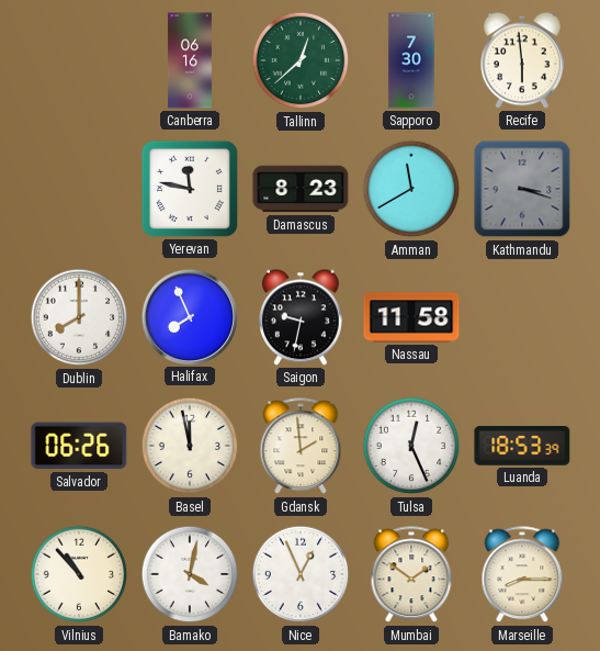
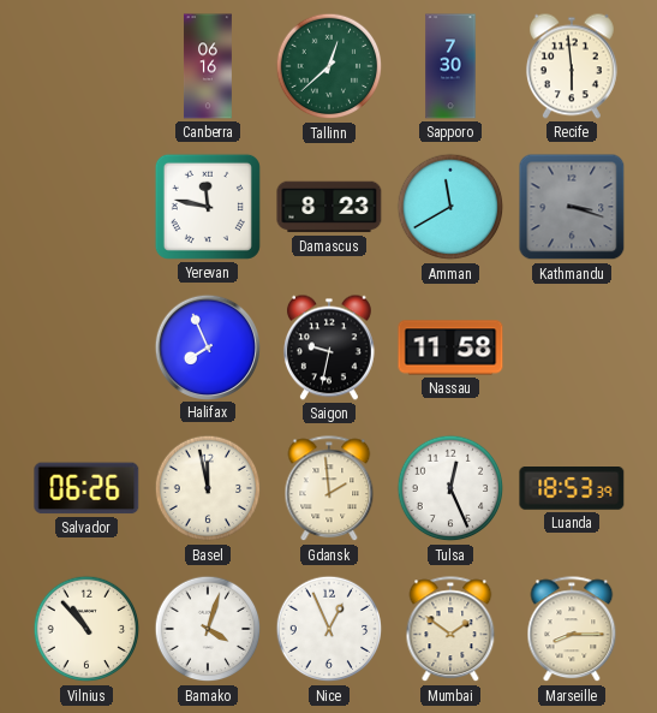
Dublin: 8:00 -> none
Bamako: 4:02 -> 4:03
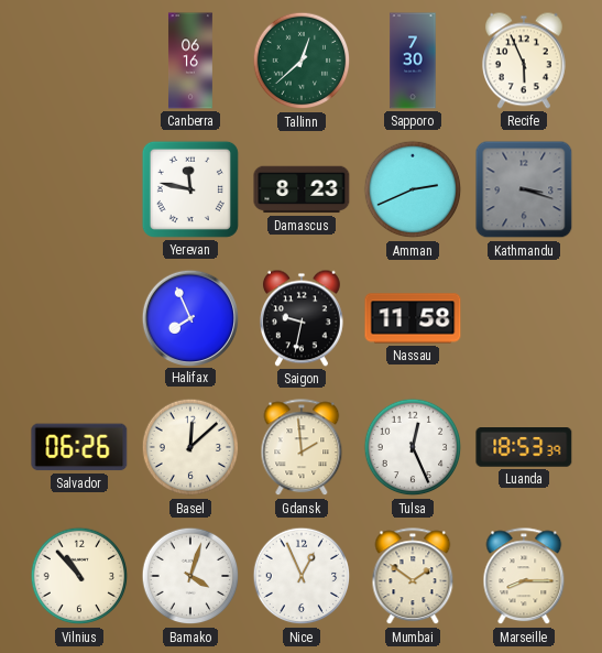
Recife: 5:59 -> 5:56
Amman: 11:40 -> 2:41
Basel: 11:58 -> 12:08
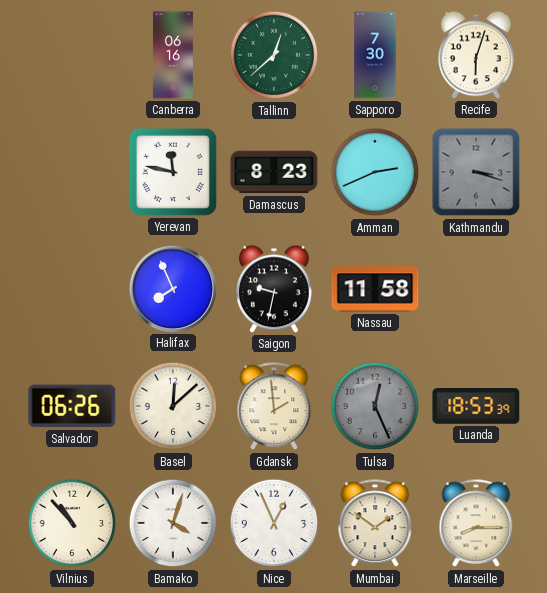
Recife: 5:56 -> 6:03
Tulsa dial: white -> grey
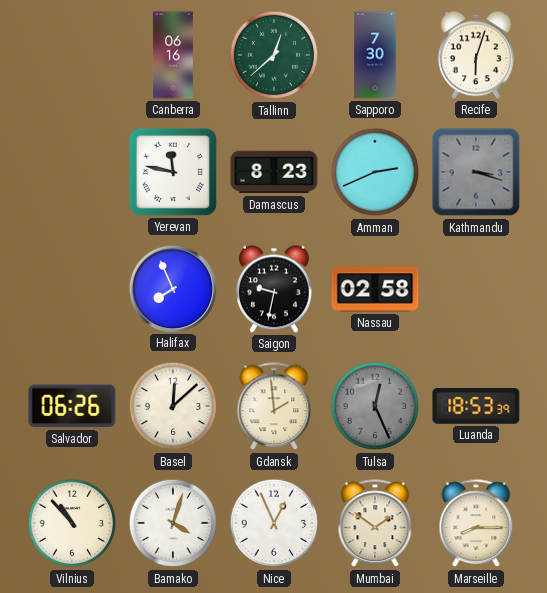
Nassau: 11:58 -> 02:58
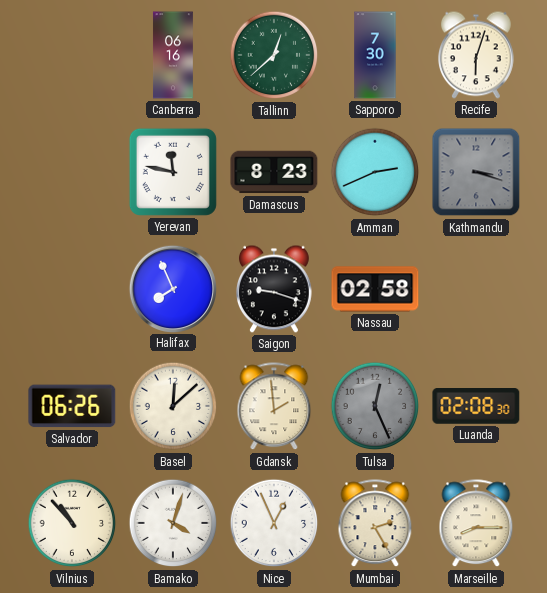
Saigon: 9:32 -> 9:18
Luanda: 18:53 -> 02:08
Mumbai: 1:51 -> 2:25
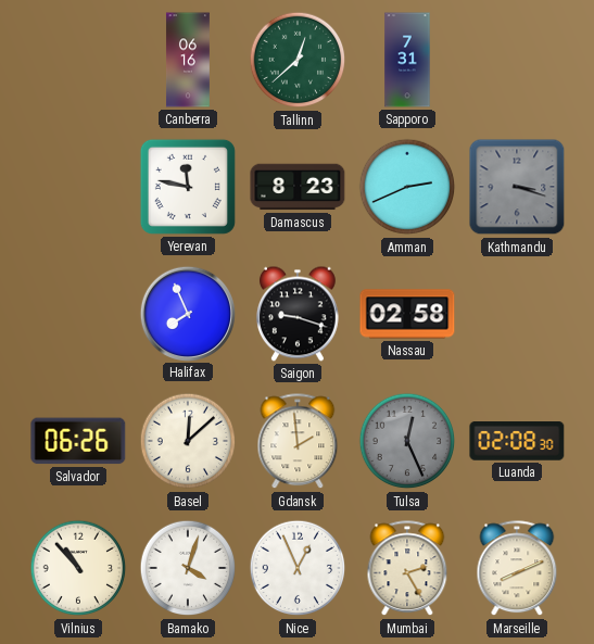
Sapporo: 7:30 -> 7:31
Recife: 6:03 -> none
Marseille: 8:15 -> 8:11
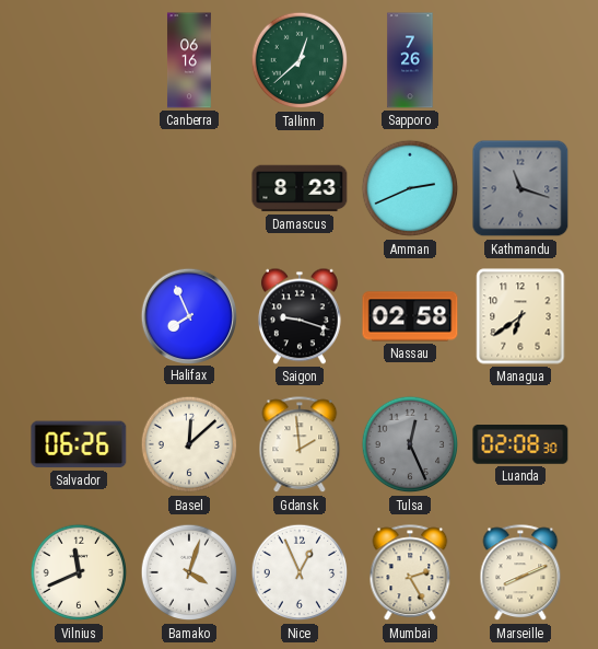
Sapporo: 7:31 -> 7:26
Yerevan: 11:47 -> none
Kathmandu: 3:18 -> 11:18
Managua: none -> 6:39
Vilnius: 10:53 -> 11:41
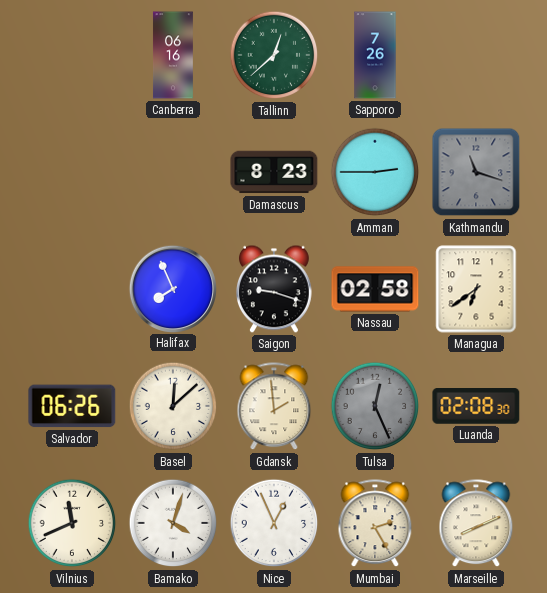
Amman: 2:41 -> 2:45
